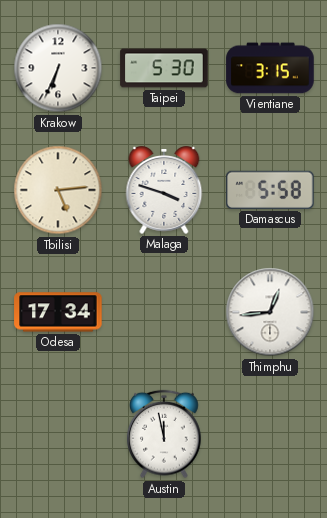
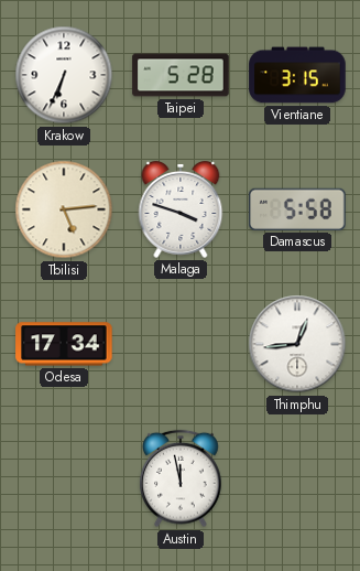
Taipei: 5:30 -> 5:28
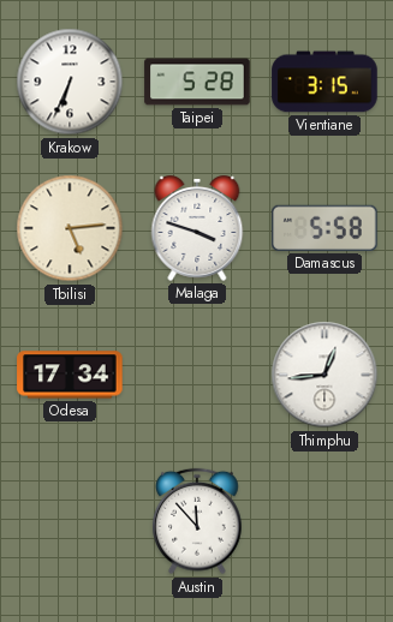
Austin: 11:58 -> 11:53
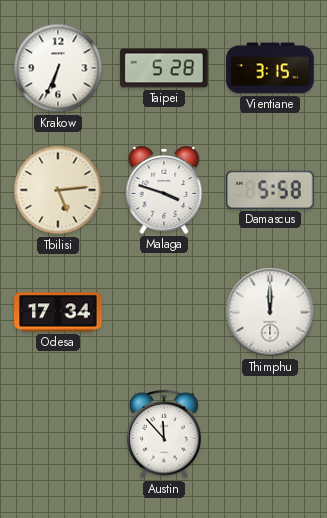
Thimphu: 12:44 -> 12:00
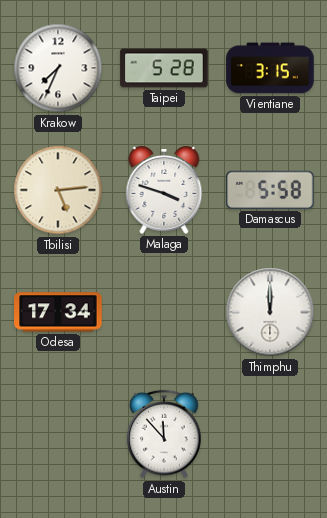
Krakow: 6:34 -> 7:34
